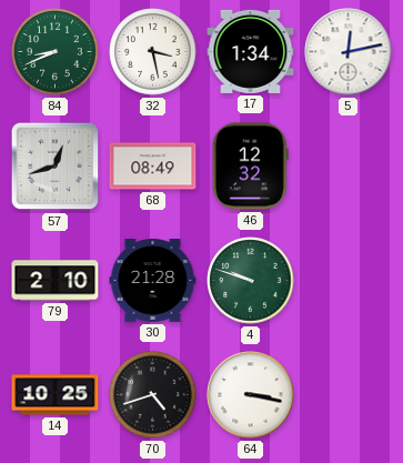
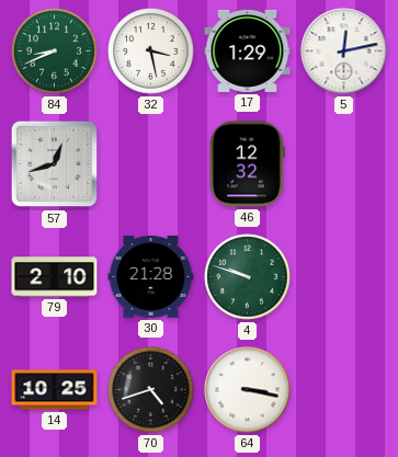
17: 1:34 -> 1:29
68: 08:49 -> none
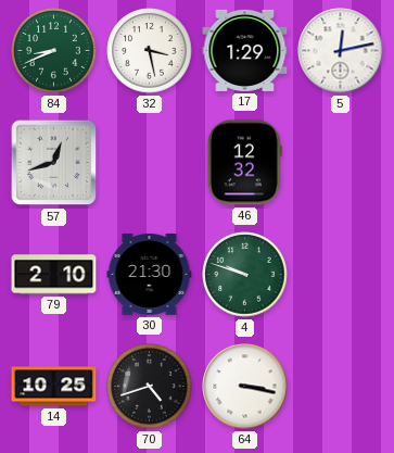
30: 21:28 -> 21:30
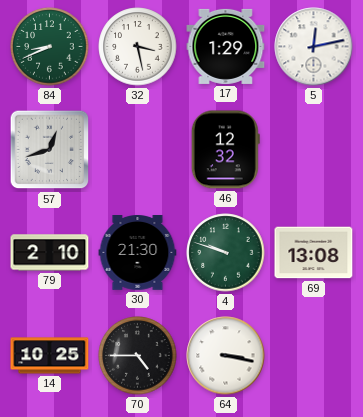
69: none -> 13:08
70: 4:42 -> 4:45
